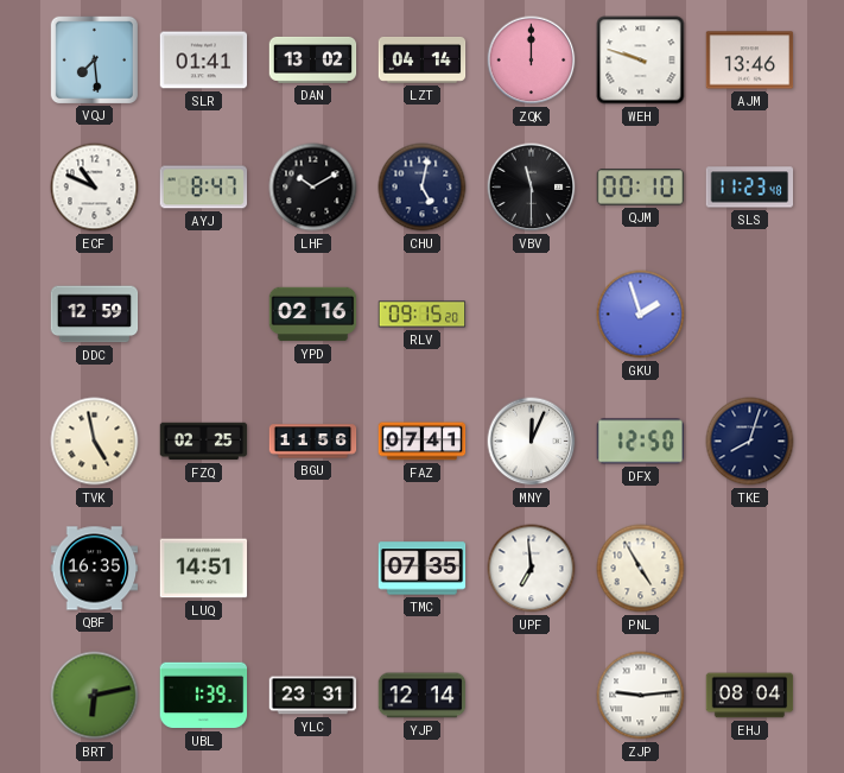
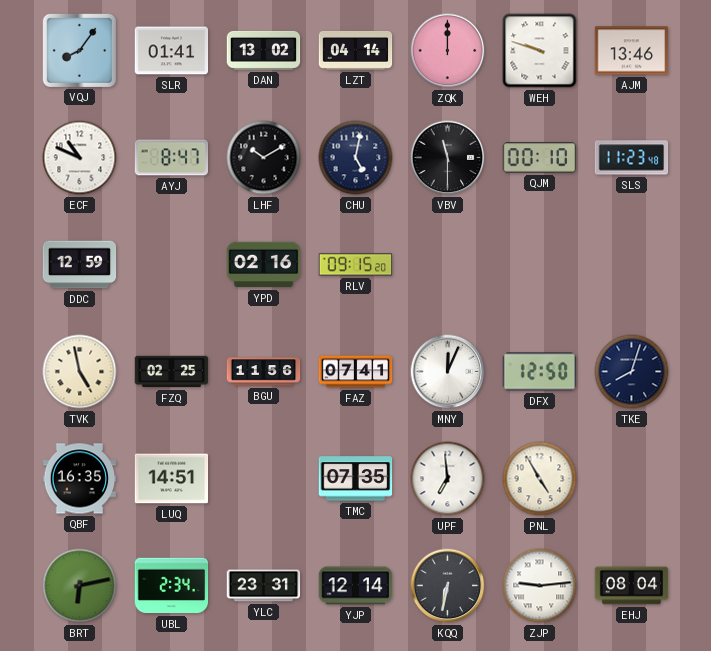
VQJ: 7:29 -> 8:06
GKU: 1:57 -> none
UBL: 1:39 -> 2:34
KQQ: none -> 6:32
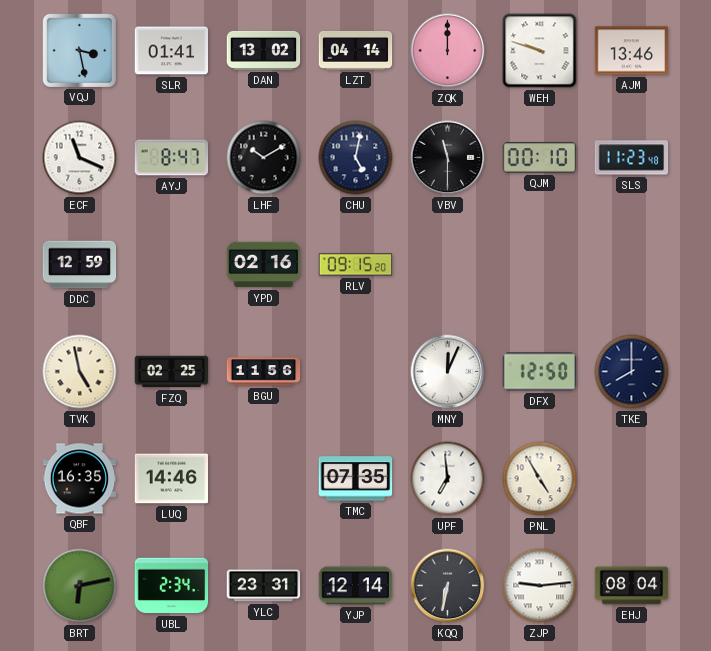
VQJ: 8:06 -> 3:28
ECF: 10:49 -> 11:19
FAZ: 07:41 -> none
TKE: 8:03 -> 8:00
LUQ: 14:51 -> 14:46
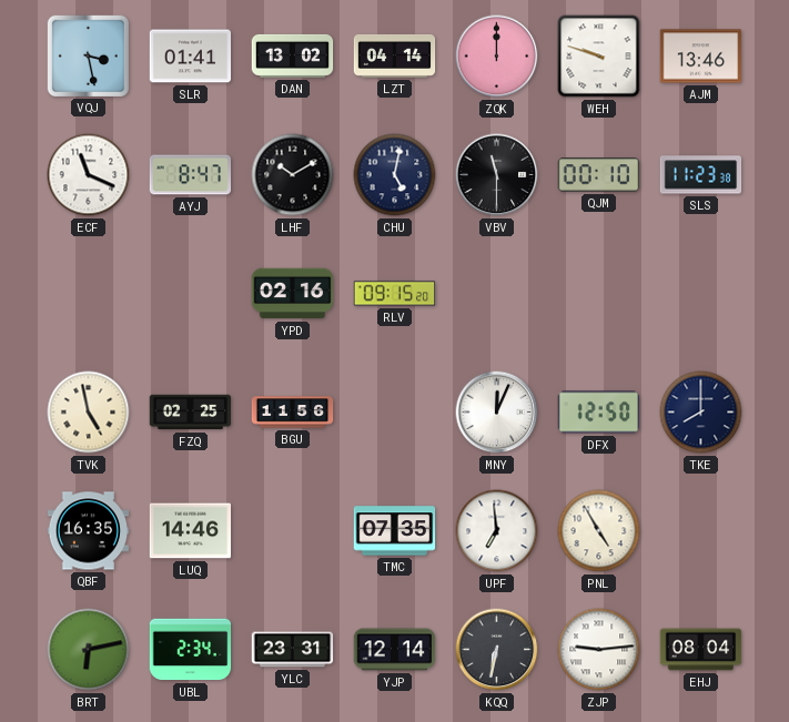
SLS: 11:23:48 -> 11:23:38
DDC: 12:59 -> none
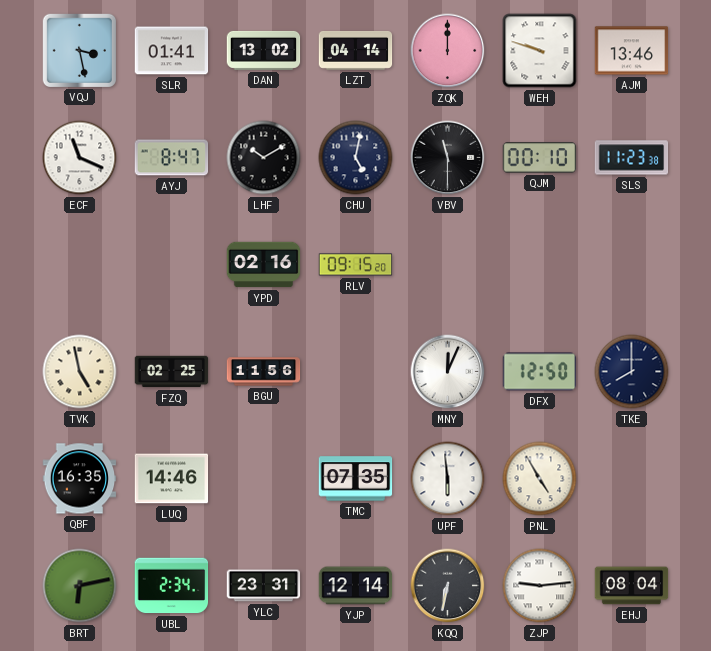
UPF: 6:59 -> 5:59
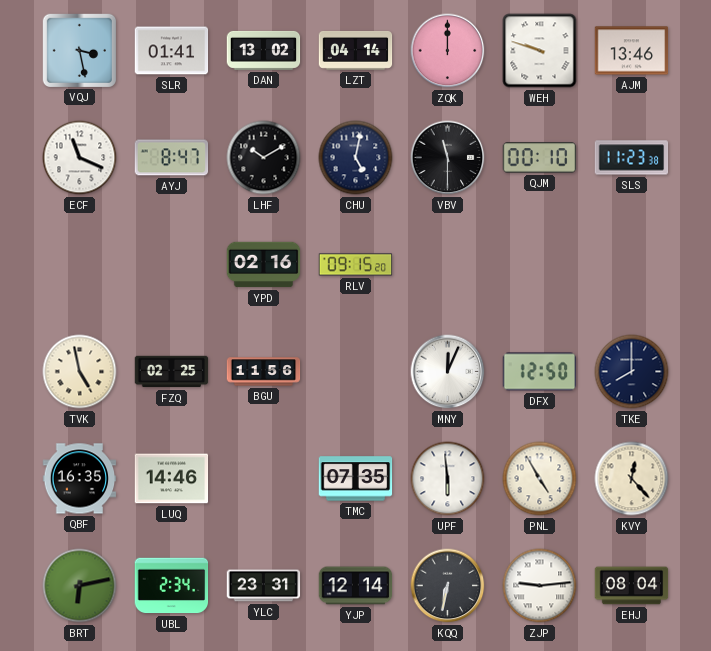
KVY: none -> 12:23
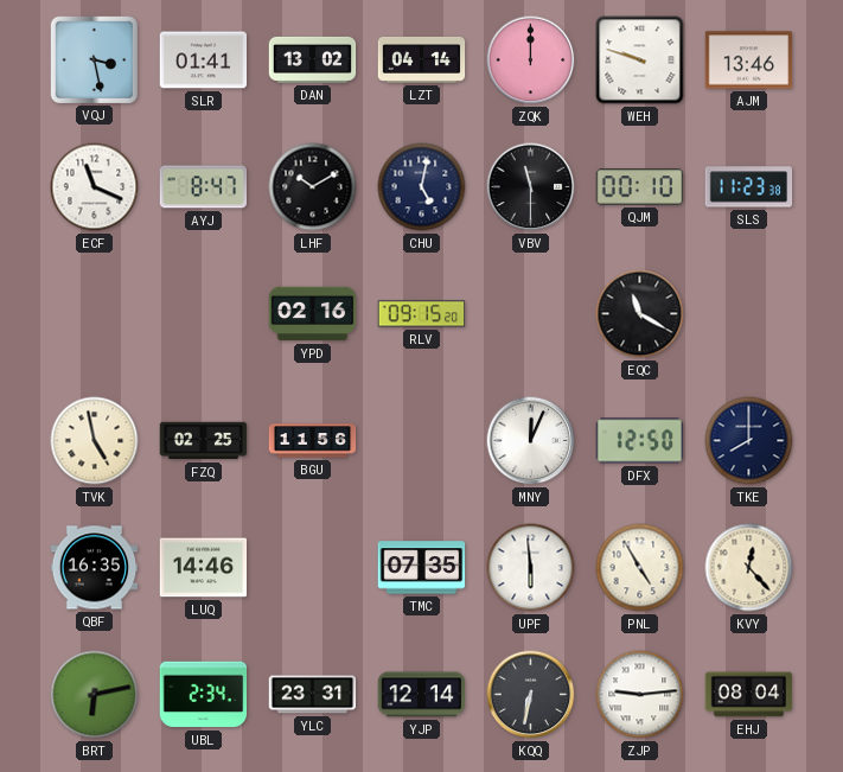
EQC: none -> 11:20
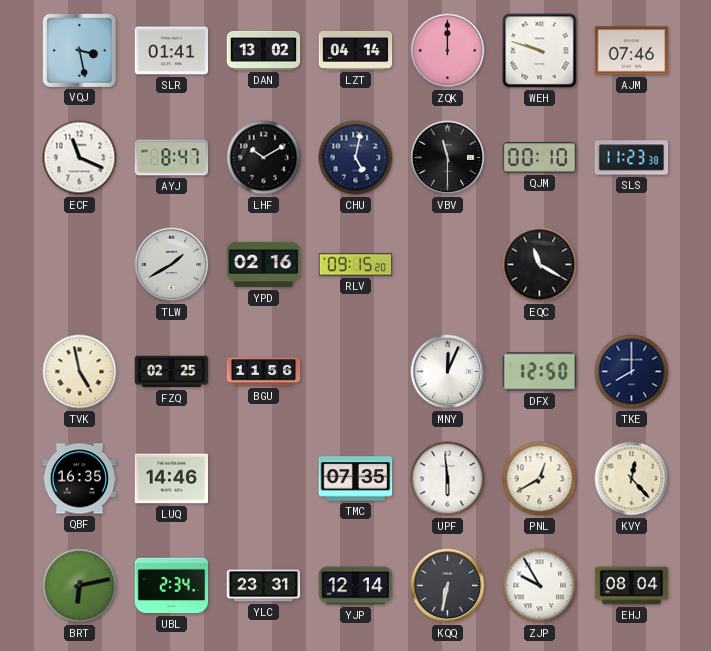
AJM: 13:46 -> 07:46
TLW: none -> 1:40
PNL: 4:55 -> 12:40
ZJP: 9:14 -> 9:55
